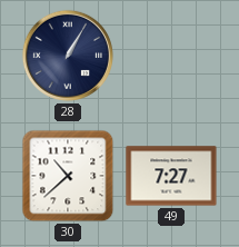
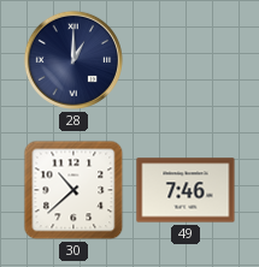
28: 1:05 -> 1:00
49: 7:27 -> 7:46
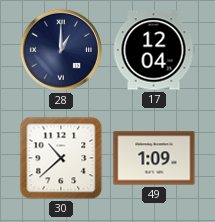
17: none -> 12:04
49: 7:46 -> 1:09
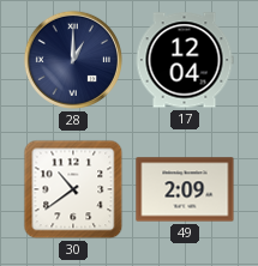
30: 10:38 -> 10:39
49: 1:09 -> 2:09
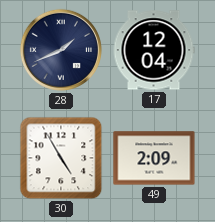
28: 1:00 -> 1:41
30: 10:39 -> 4:55
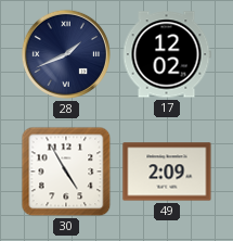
17: 12:04 -> 12:02
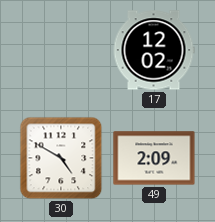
28: 1:41 -> none
30: 4:55 -> 4:50
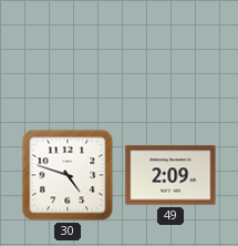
17: 12:02 -> none
30: 4:50 -> 4:48
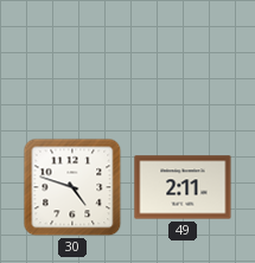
49: 2:09 -> 2:11
